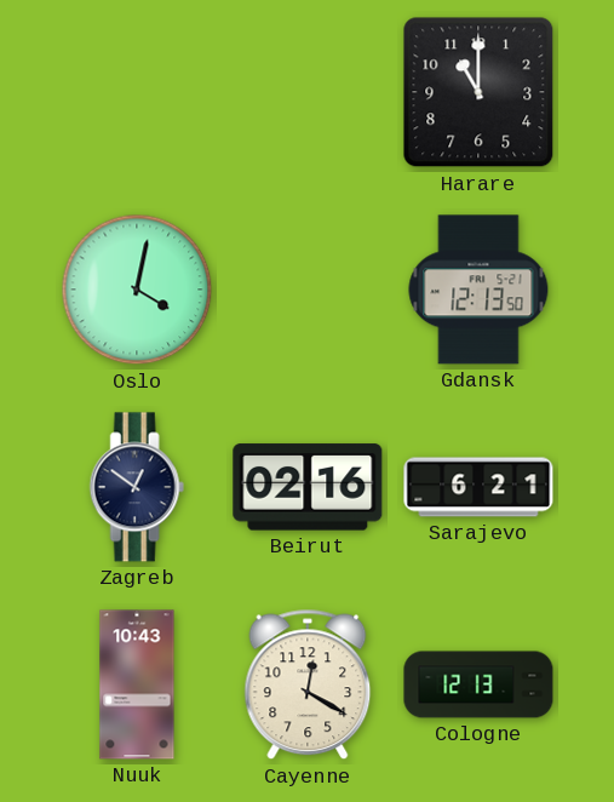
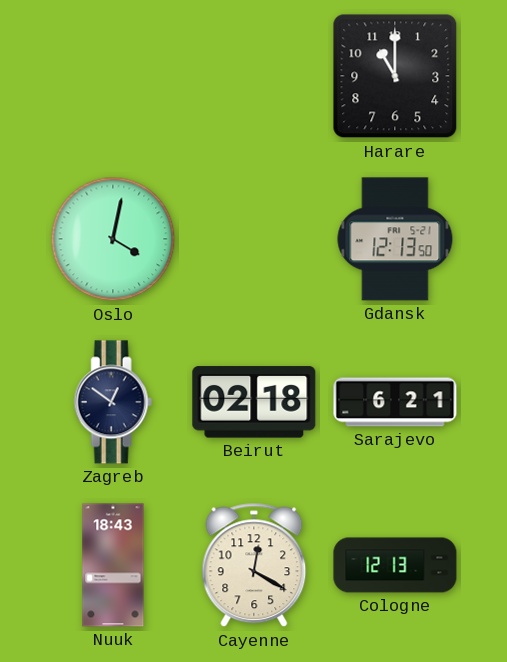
Beirut: 02:16 -> 02:18
Nuuk: 10:43 -> 18:43
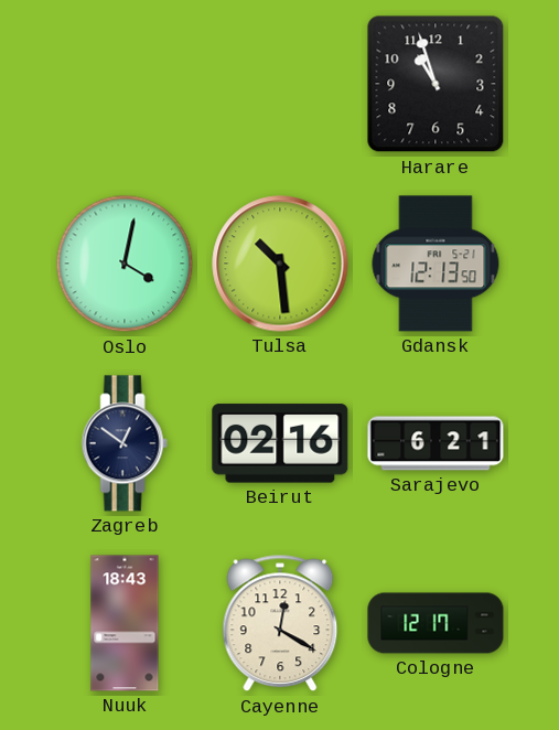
Harare: 11:00 -> 10:57
Tulsa: none -> 10:29
Beirut: 02:18 -> 02:16
Cologne: 12:13 -> 12:17
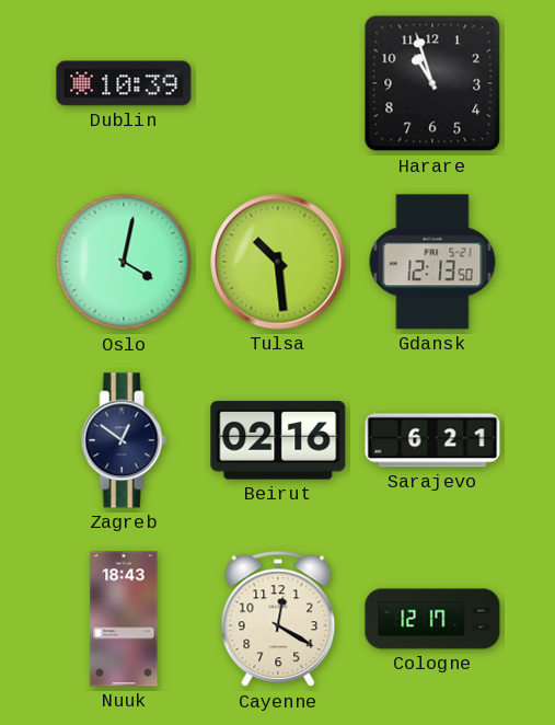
Dublin: none -> 10:39
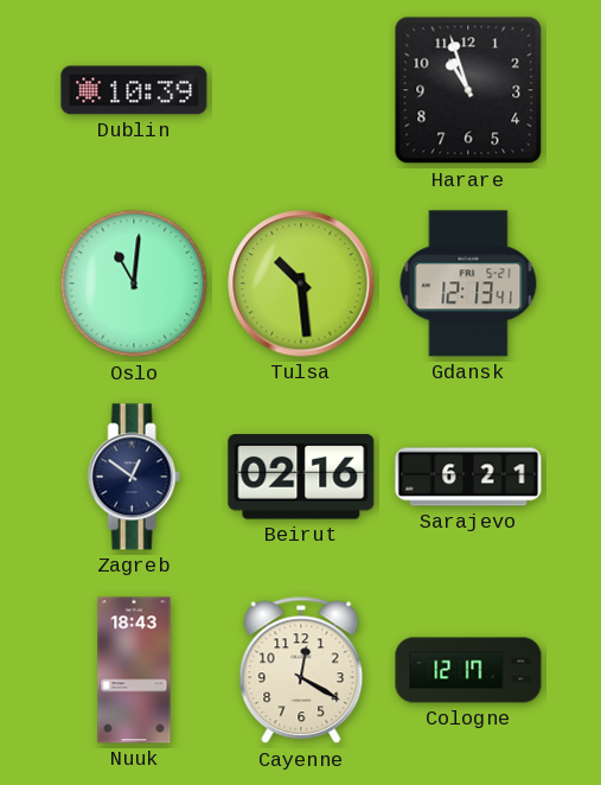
Oslo: 4:02 -> 11:01
Gdansk: 12:13:50 -> 12:13:41
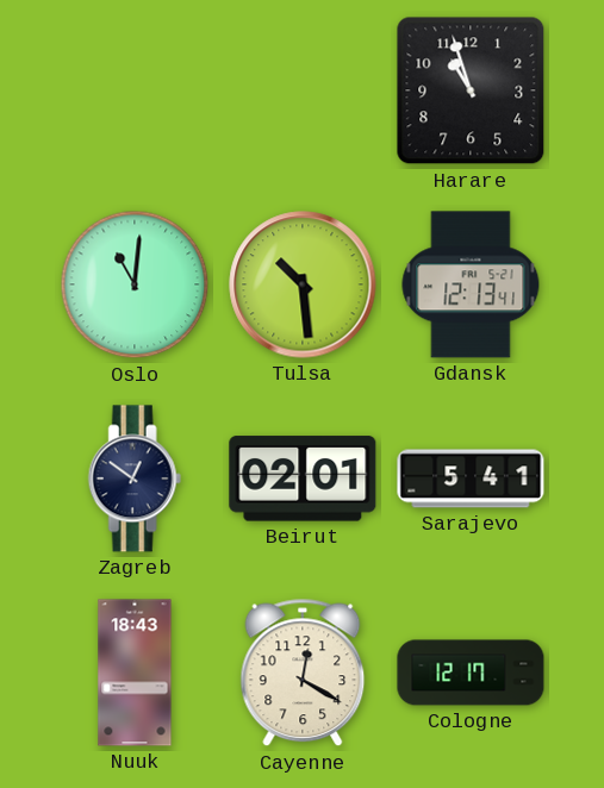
Dublin: 10:39 -> none
Beirut: 02:16 -> 02:01
Sarajevo: 6:21 -> 5:41
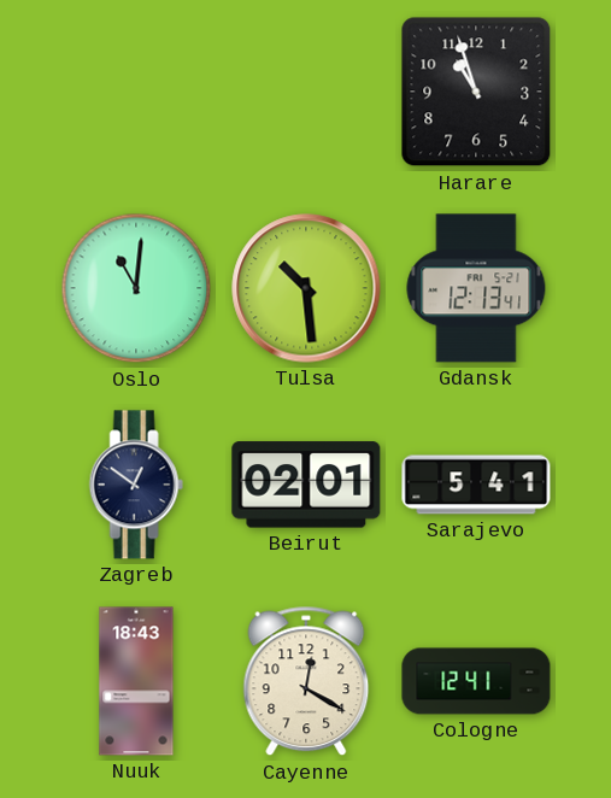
Cologne: 12:17 -> 12:41
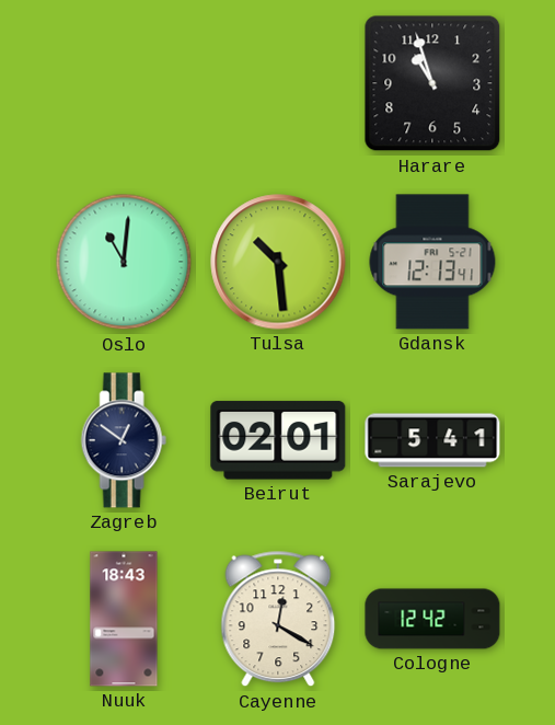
Cologne: 12:41 -> 12:42
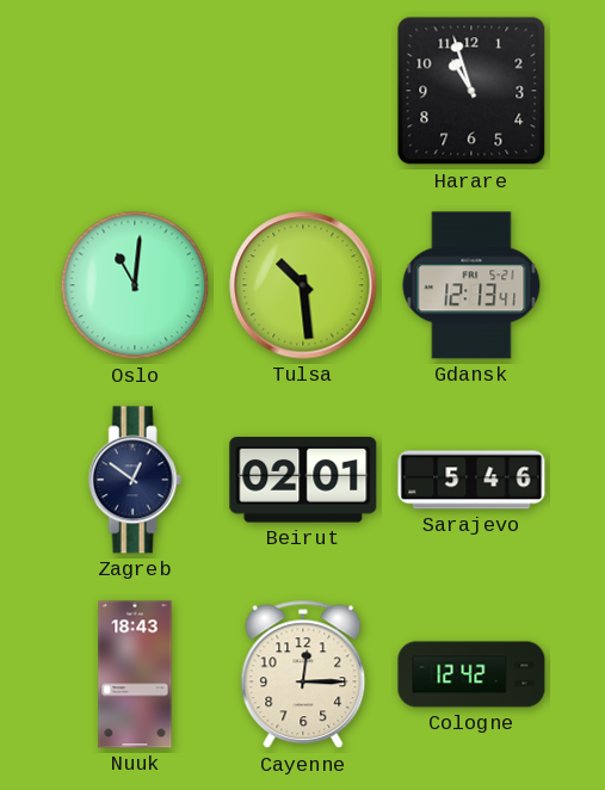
Sarajevo: 5:41 -> 5:46
Cayenne: 12:20 -> 12:15
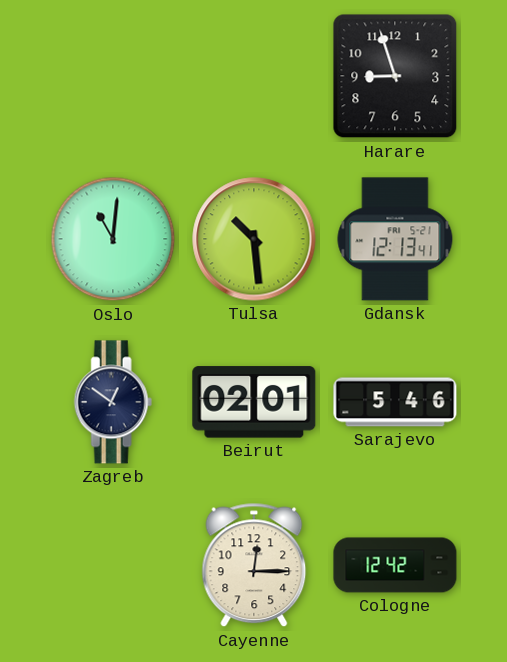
Harare: 10:57 -> 8:57
Nuuk: 18:43 -> none
